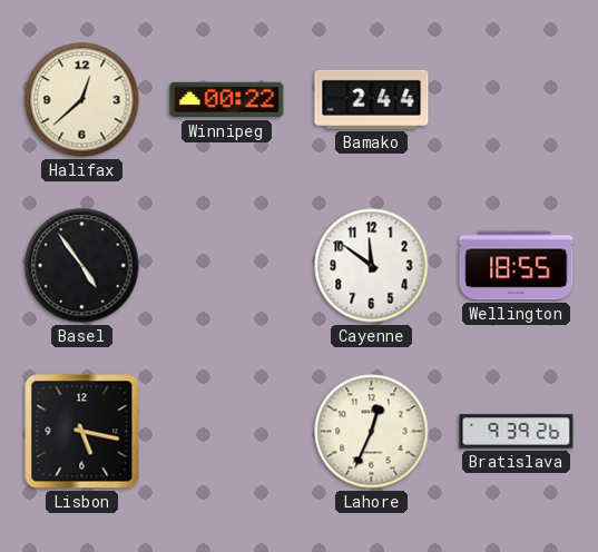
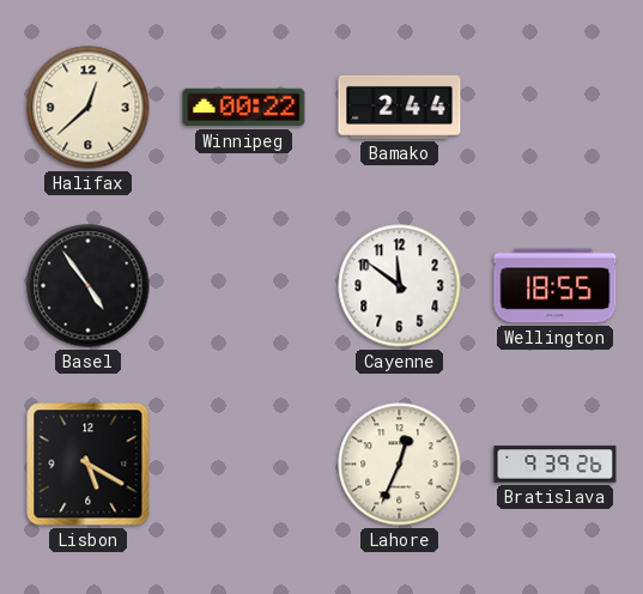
Lisbon: 5:17 -> 5:20
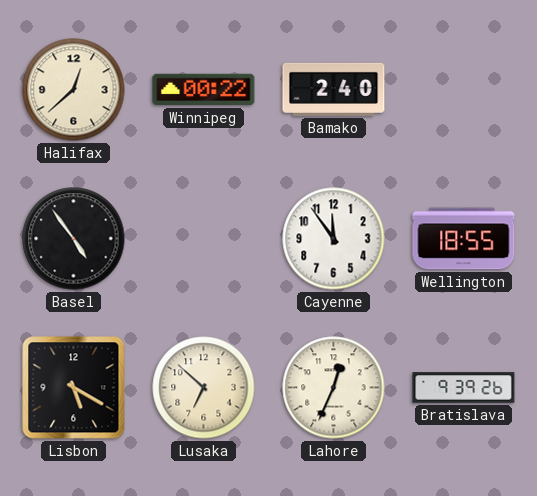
Bamako: 2:44 -> 2:40
Cayenne: 11:51 -> 11:54
Lusaka: none -> 6:52
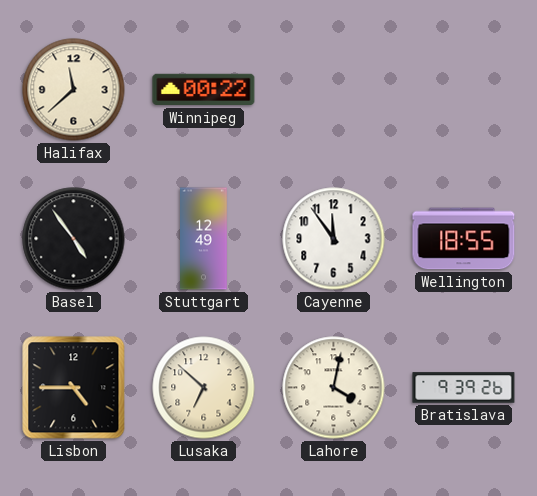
Halifax: 12:38 -> 11:38
Bamako: 2:40 -> none
Stuttgart: none -> 12:49
Lisbon: 5:20 -> 4:45
Lahore: 12:34 -> 4:02
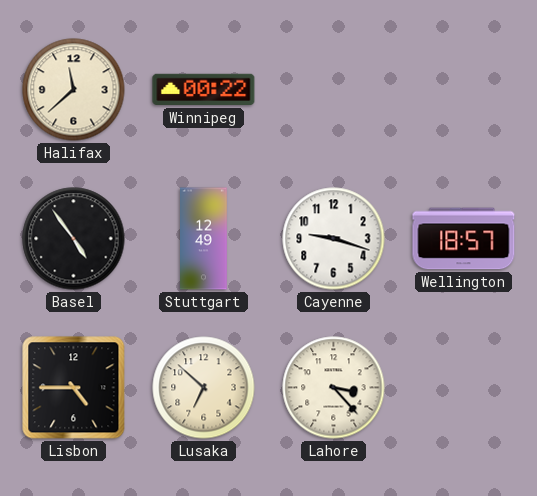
Cayenne: 11:54 -> 9:18
Wellington: 18:55 -> 18:57
Lahore: 4:02 -> 3:23
Bratislava: 9:39 -> none
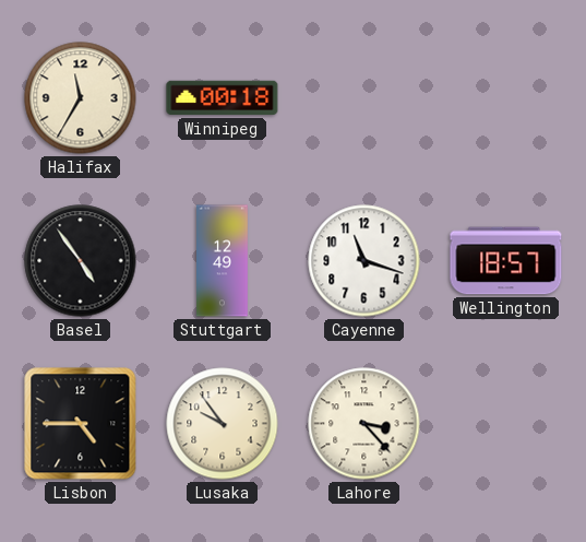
Halifax: 11:38 -> 11:35
Winnipeg: 00:22 -> 00:18
Cayenne: 9:18 -> 11:18
Lusaka: 6:52 -> 9:54
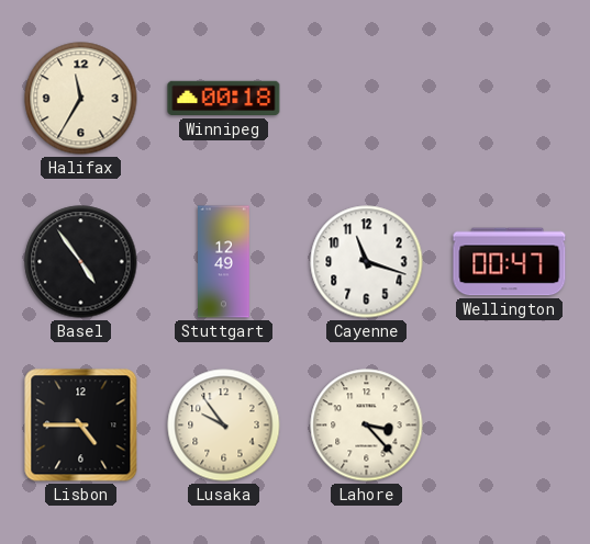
Wellington: 18:57 -> 00:47
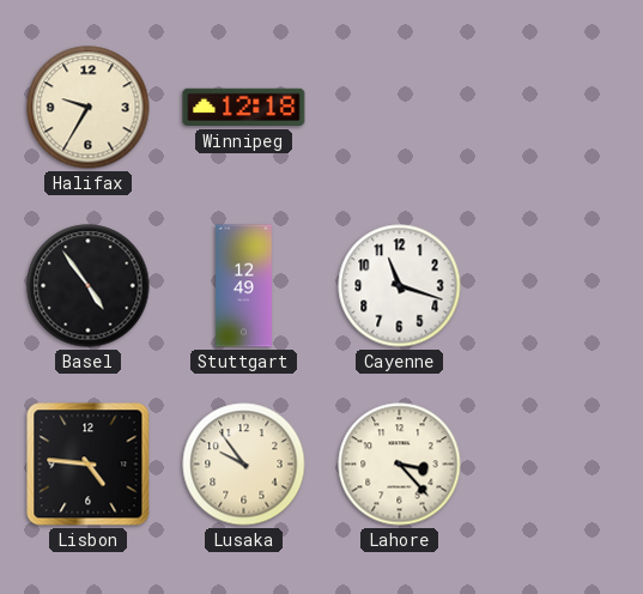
Halifax: 11:35 -> 9:35
Winnipeg: 00:18 -> 12:18
Wellington: 00:47 -> none
Lisbon: 4:45 -> 4:46
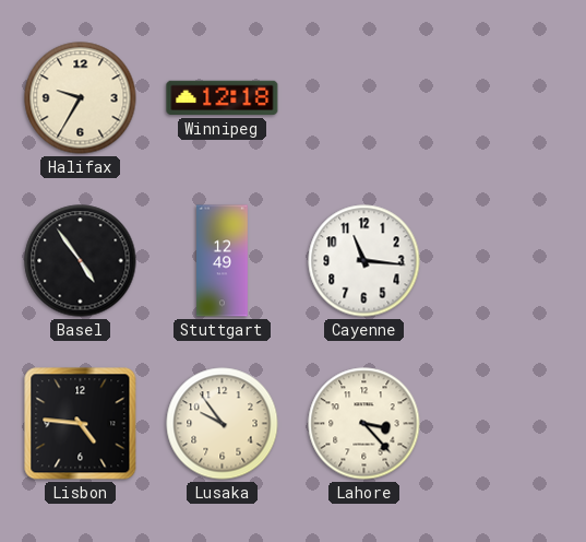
Cayenne: 11:18 -> 11:16
